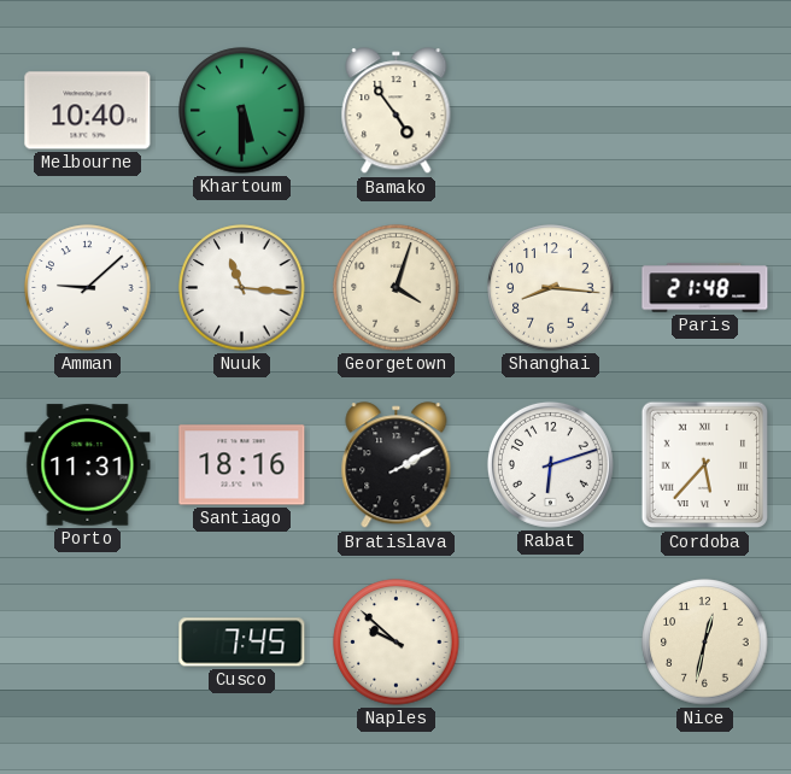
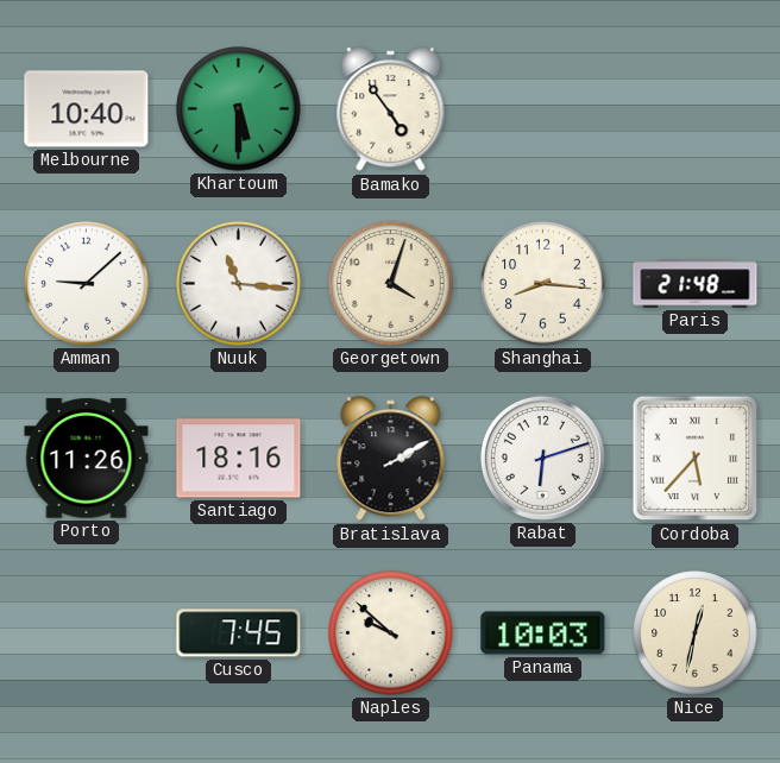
Porto: 11:31 -> 11:26
Panama: none -> 10:03
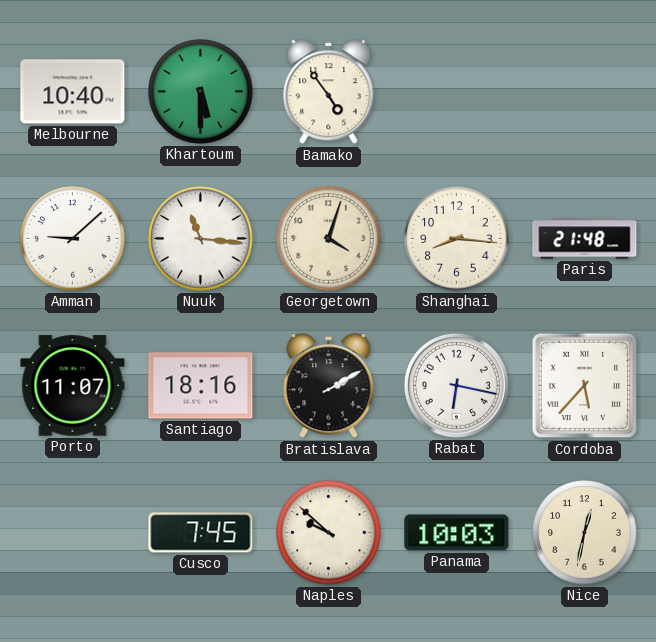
Porto: 11:26 -> 11:07
Rabat: 6:12 -> 6:17
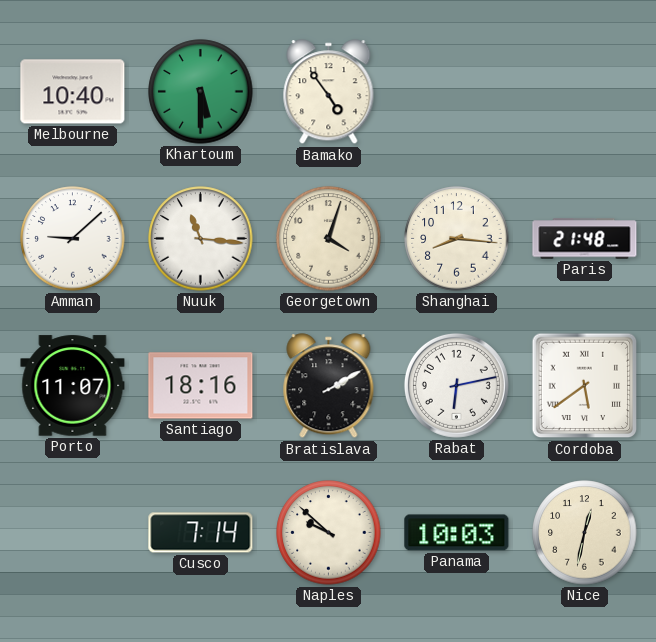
Rabat: 6:17 -> 6:13
Cordoba: 5:37 -> 5:39
Cusco: 7:45 -> 7:14
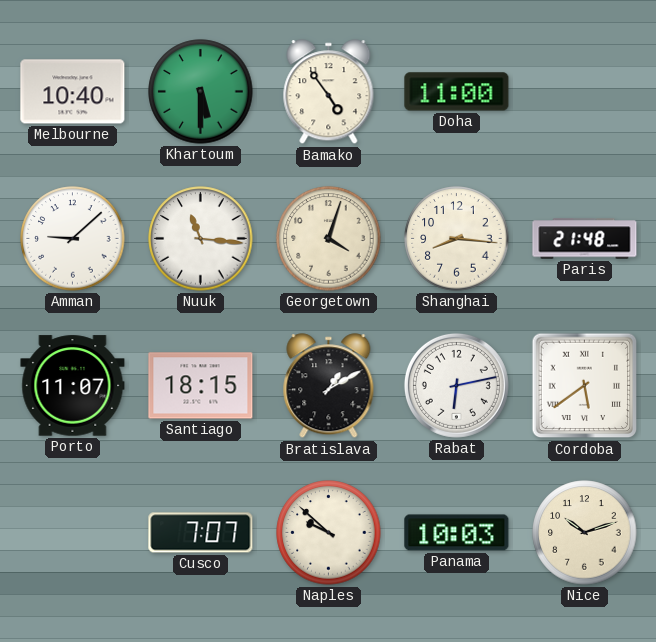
Doha: none -> 11:00
Santiago: 18:16 -> 18:15
Bratislava: 2:10 -> 1:10
Cusco: 7:14 -> 7:07
Nice: 12:32 -> 10:12
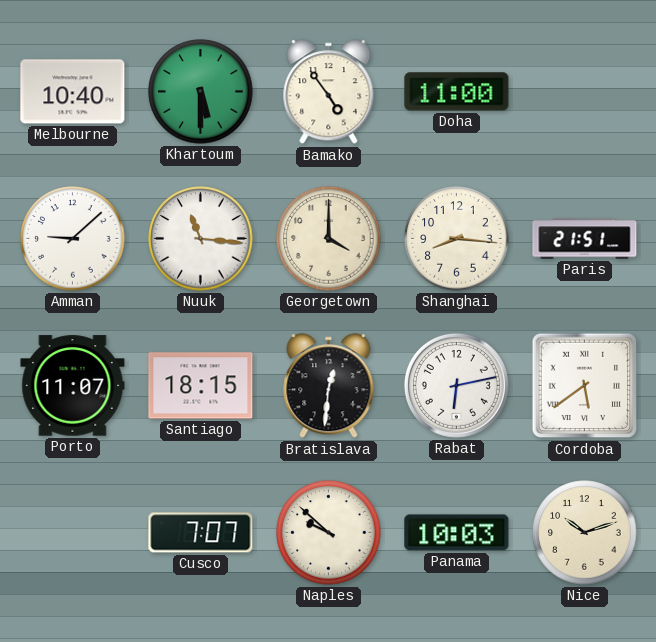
Georgetown: 4:03 -> 4:00
Paris: 21:48 -> 21:51
Bratislava: 1:10 -> 12:31
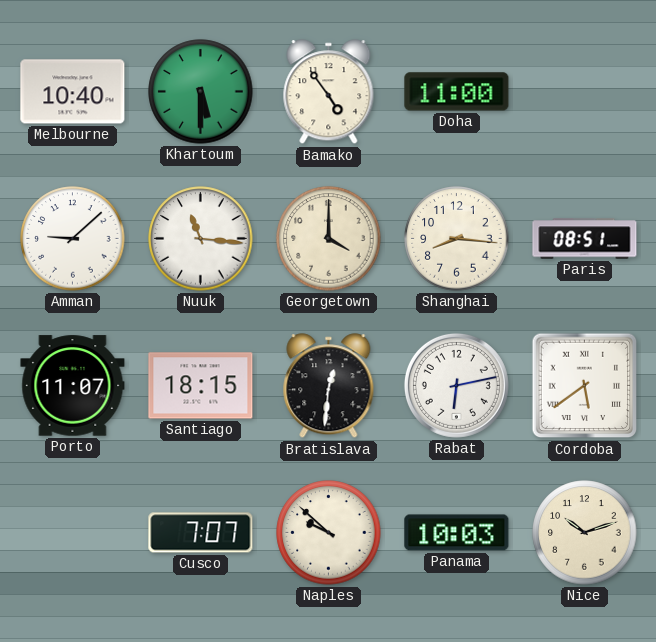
Paris: 21:51 -> 08:51
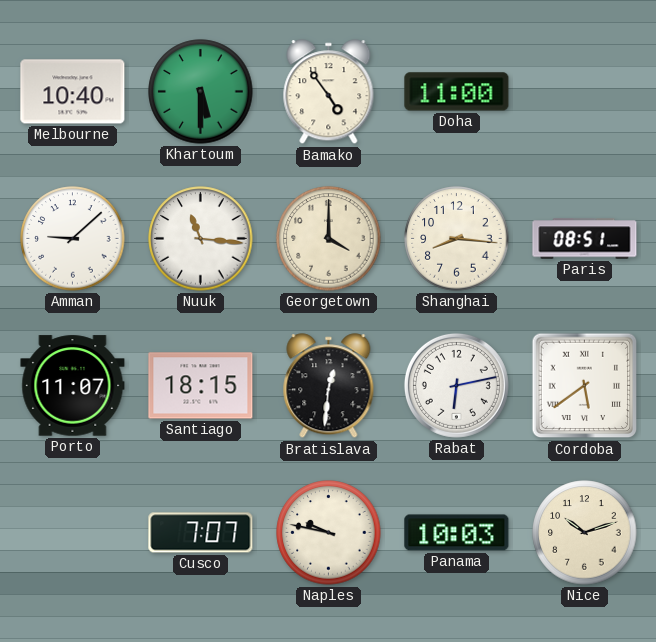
Naples: 9:52 -> 9:47
